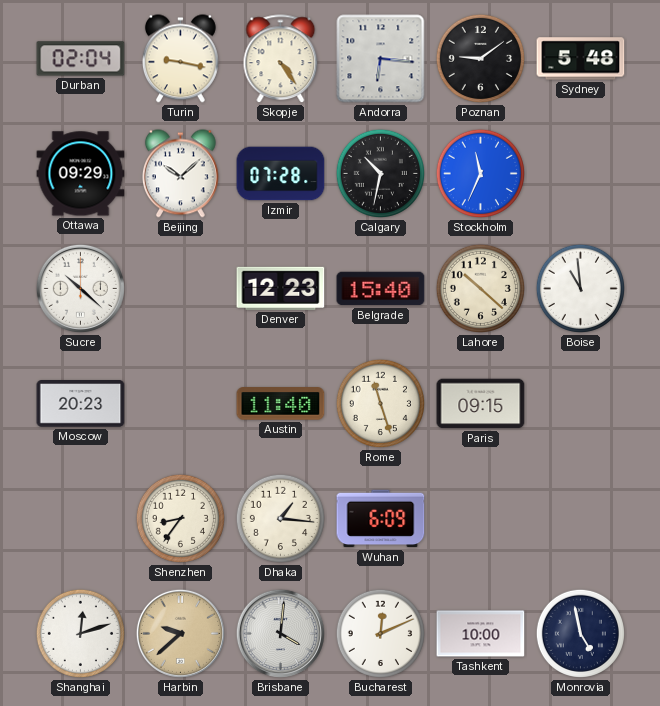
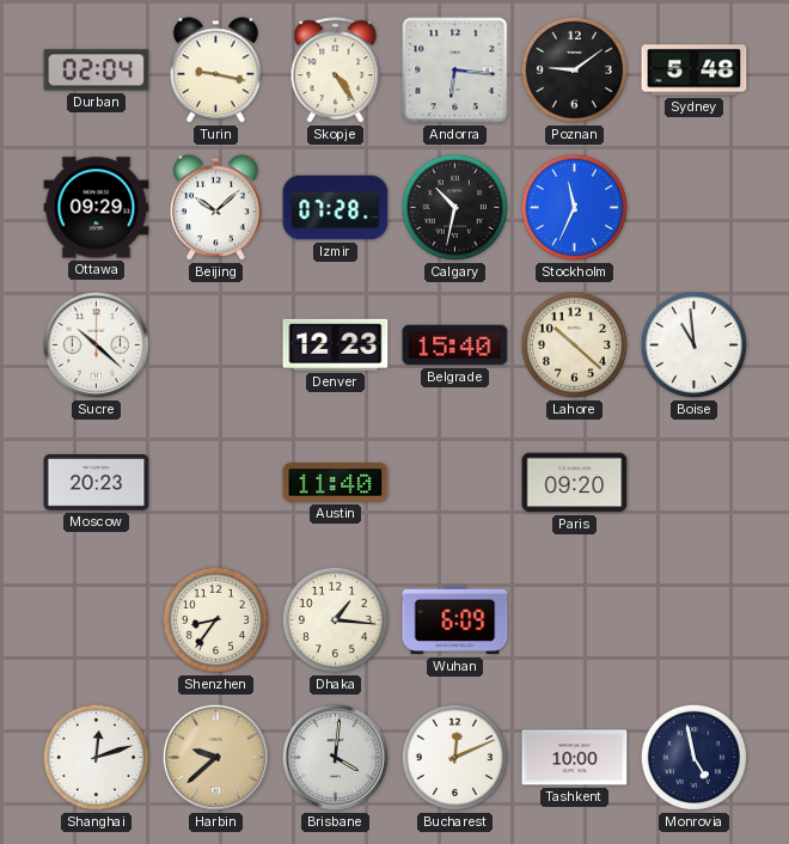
Rome: 11:27 -> none
Paris: 09:15 -> 09:20
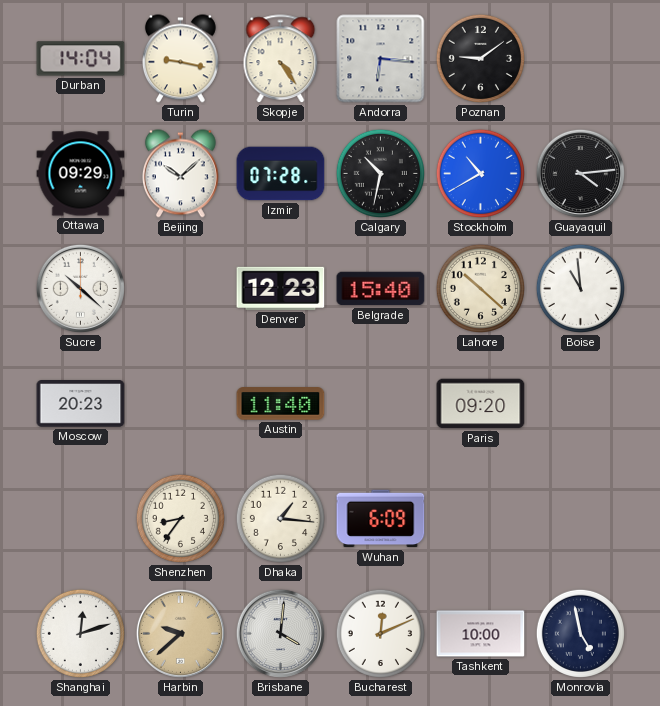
Durban: 02:04 -> 14:04
Sydney: 5:48 -> none
Stockholm: 11:34 -> 10:40
Guayaquil: none -> 4:14
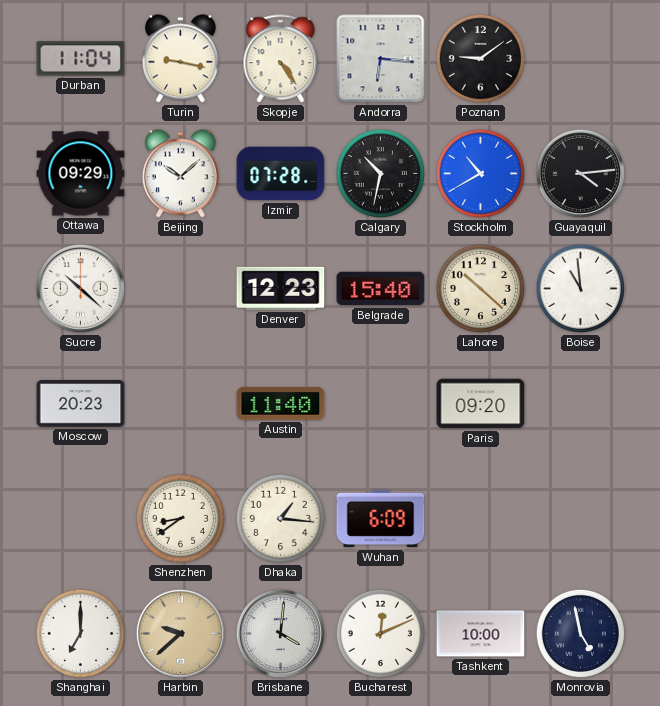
Durban: 14:04 -> 11:04
Shenzhen: 8:36 -> 8:39
Shanghai: 12:12 -> 7:00
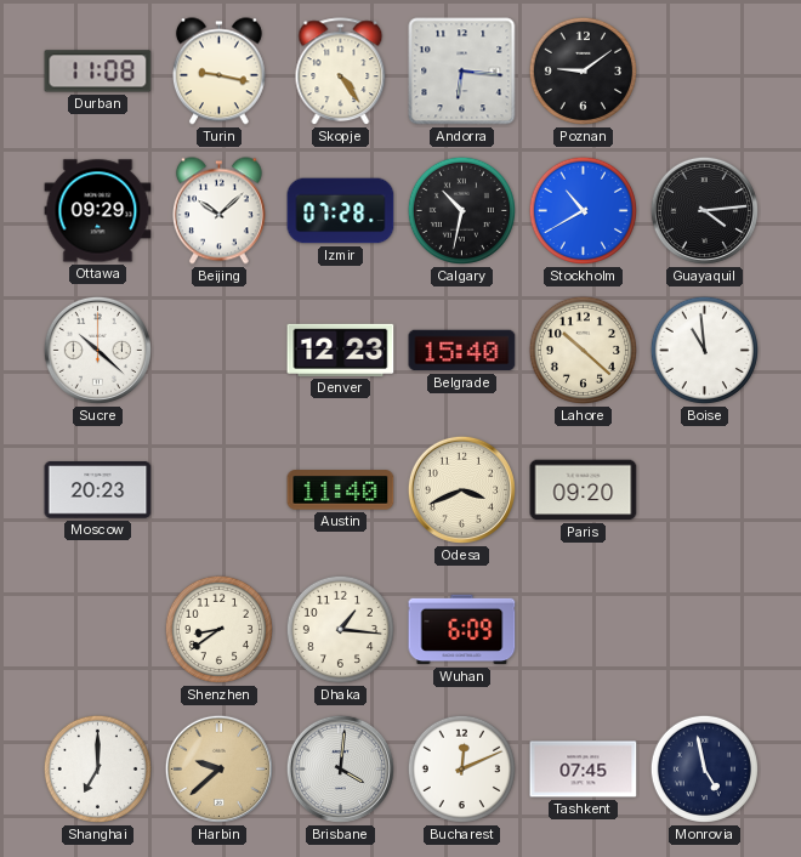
Durban: 11:04 -> 11:08
Odesa: none -> 3:41
Tashkent: 10:00 -> 07:45
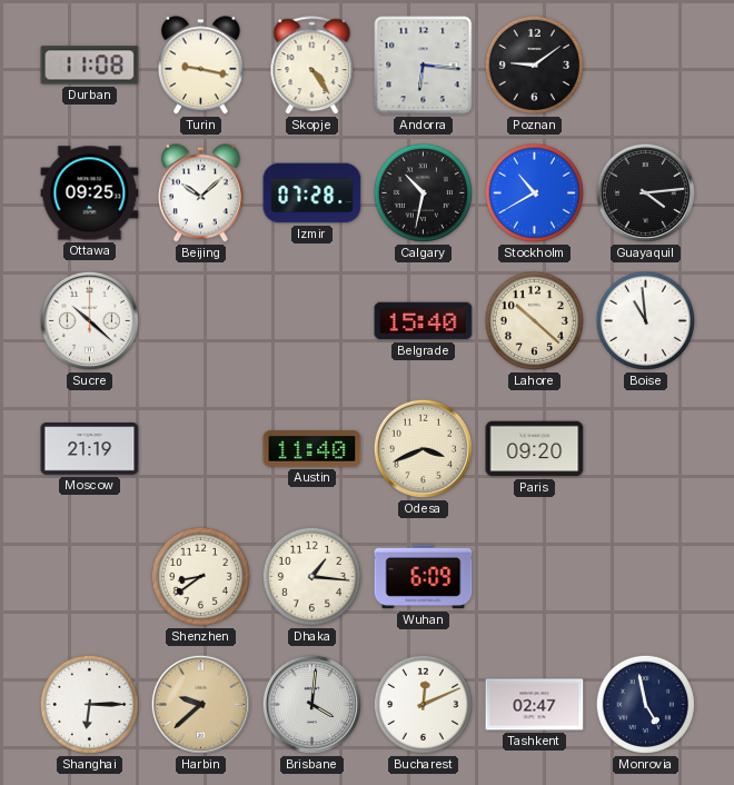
Ottawa: 09:29 -> 09:25
Denver: 12:23 -> none
Moscow: 20:23 -> 21:19
Shanghai: 7:00 -> 6:15
Tashkent: 07:45 -> 02:47
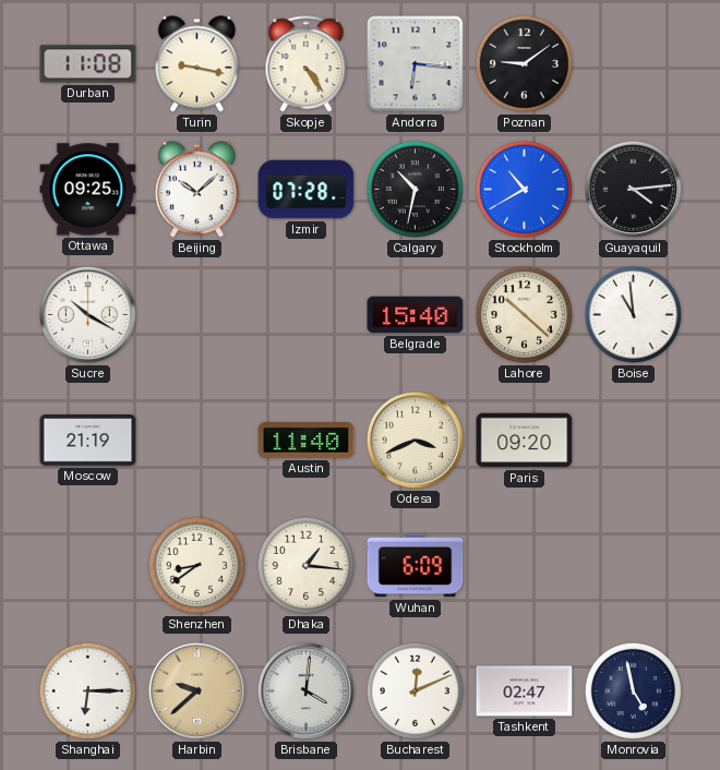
Sucre: 10:22 -> 10:20
